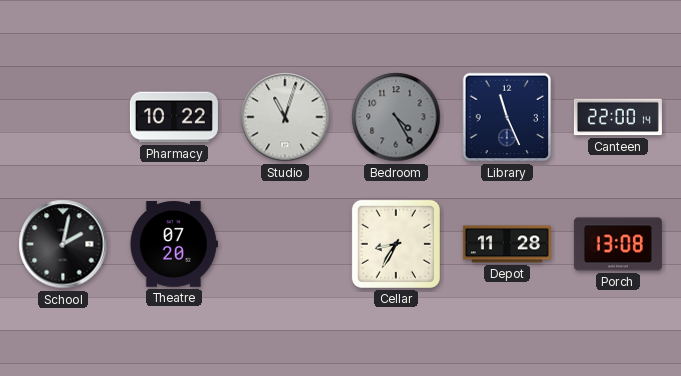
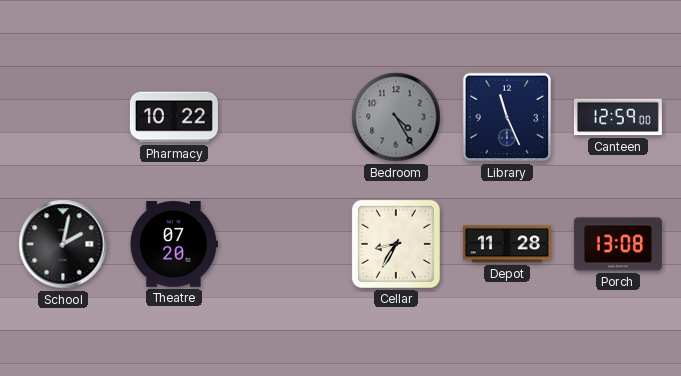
Studio: 11:03 -> none
Canteen: 22:00 -> 12:59
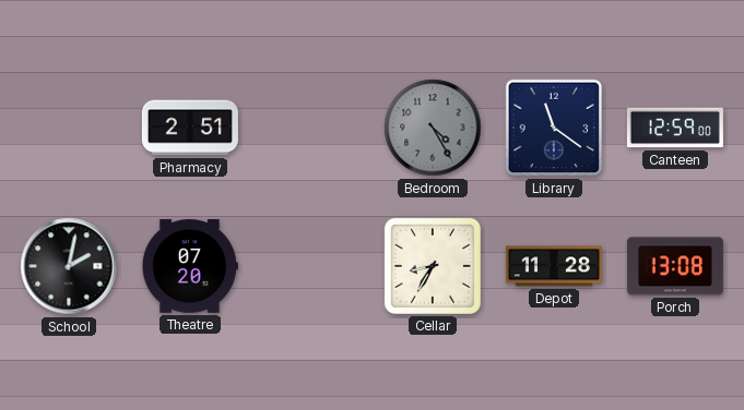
Pharmacy: 10:22 -> 2:51
Library: 11:26 -> 11:21
